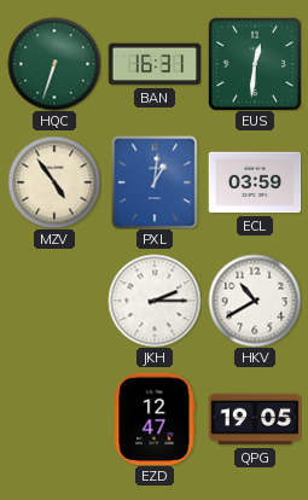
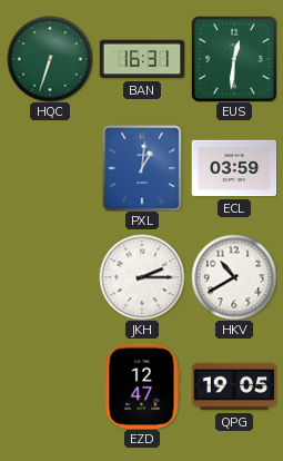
MZV: 4:54 -> none
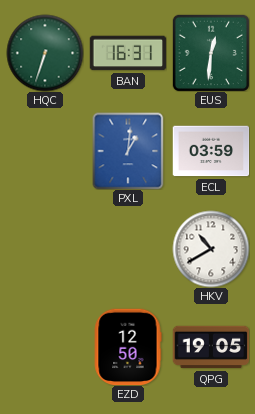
JKH: 2:15 -> none
EZD: 12:47 -> 12:50
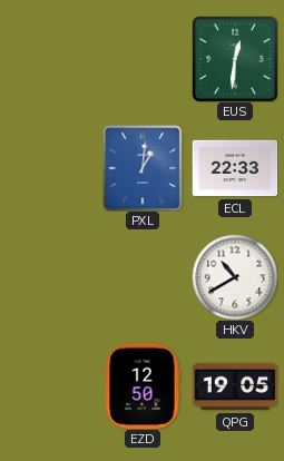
HQC: 6:33 -> none
BAN: 16:31 -> none
ECL: 03:59 -> 22:33
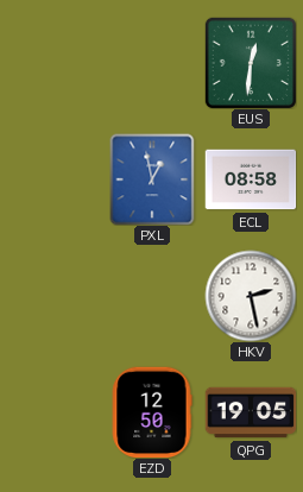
PXL: 1:01 -> 12:58
ECL: 22:33 -> 08:58
HKV: 10:40 -> 2:28
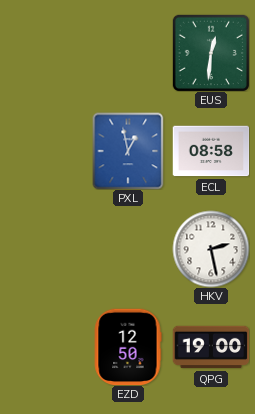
QPG: 19:05 -> 19:00
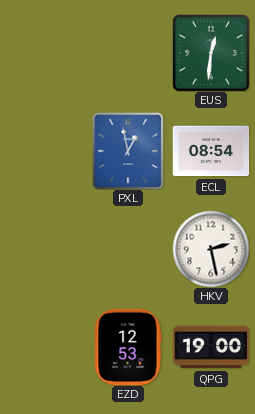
ECL: 08:58 -> 08:54
EZD: 12:50 -> 12:53
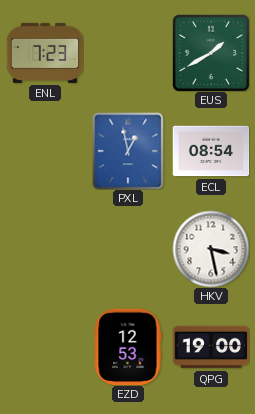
ENL: none -> 7:23
EUS: 12:31 -> 1:40
HKV: 2:28 -> 3:28
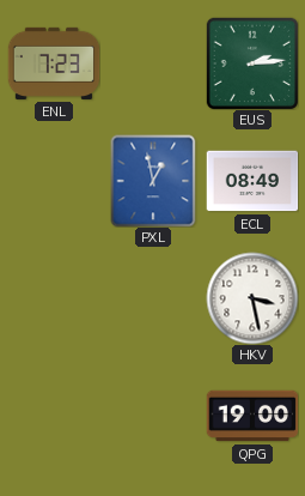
EUS: 1:40 -> 2:14
ECL: 08:54 -> 08:49
EZD: 12:53 -> none
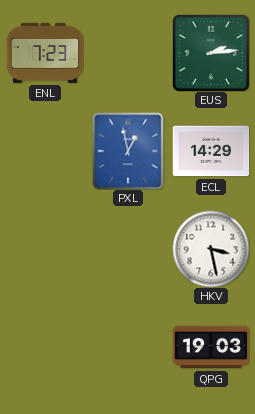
ECL: 08:49 -> 14:29
QPG: 19:00 -> 19:03
